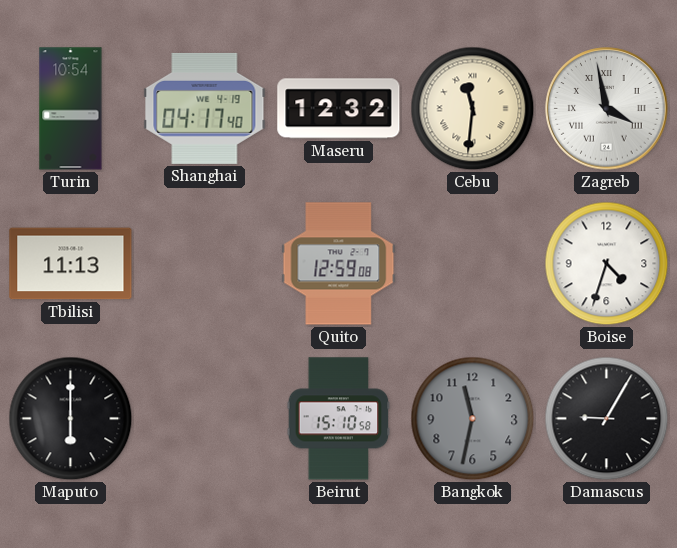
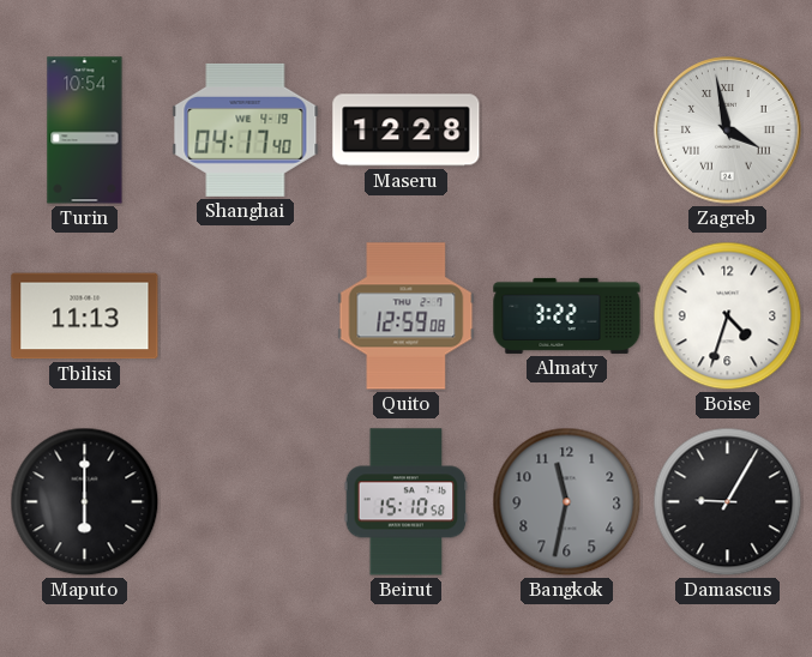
Maseru: 12:32 -> 12:28
Cebu: 11:31 -> none
Almaty: none -> 3:22
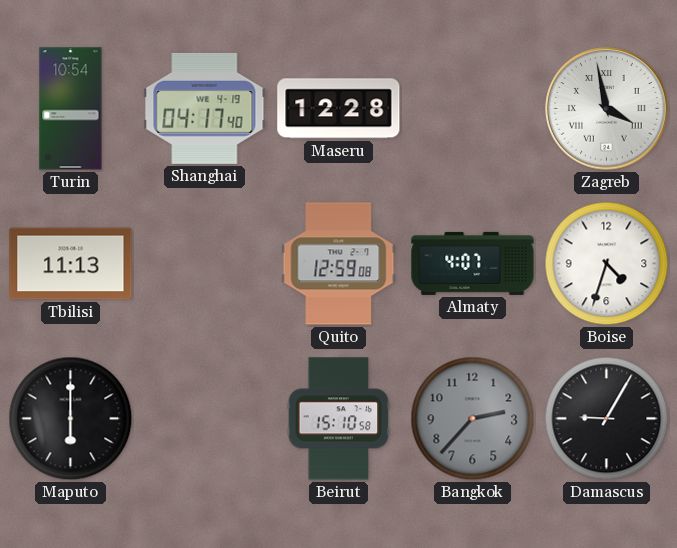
Almaty: 3:22 -> 4:07
Bangkok: 11:32 -> 2:37
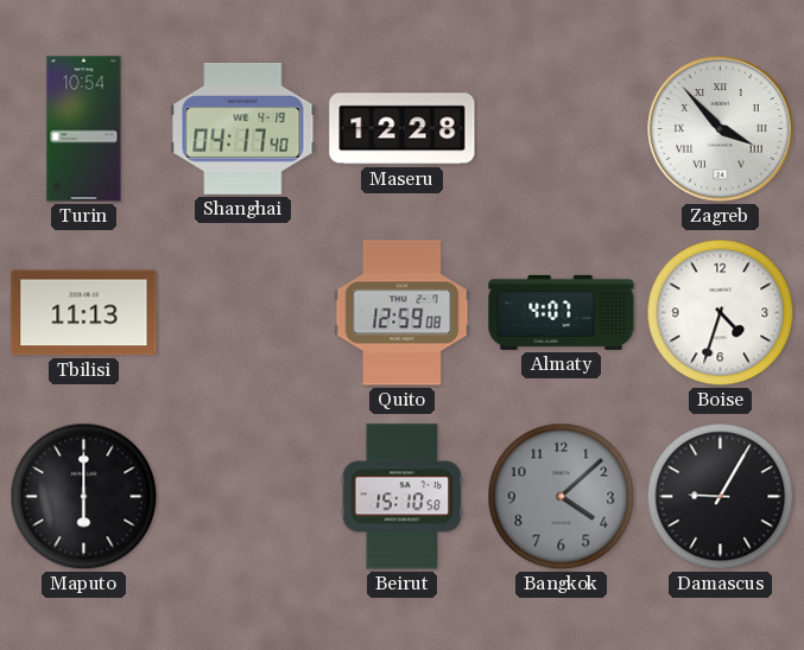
Zagreb: 3:58 -> 3:53
Bangkok: 2:37 -> 4:08
